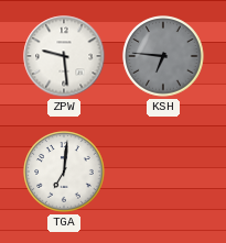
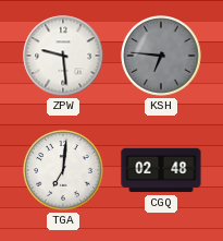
CGQ: none -> 02:48
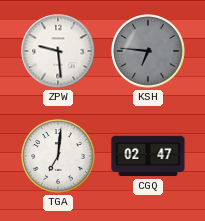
CGQ: 02:48 -> 02:47
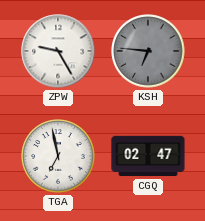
ZPW: 9:29 -> 9:25
TGA: 7:01 -> 6:58
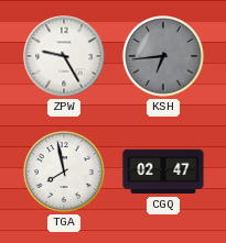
KSH: 6:46 -> 6:44
TGA: 6:58 -> 7:58
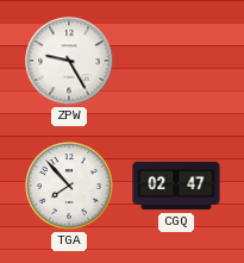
KSH: 6:44 -> none
TGA: 7:58 -> 7:53
